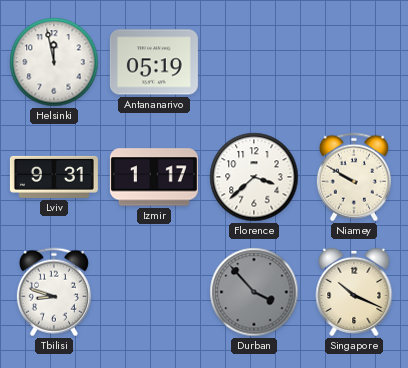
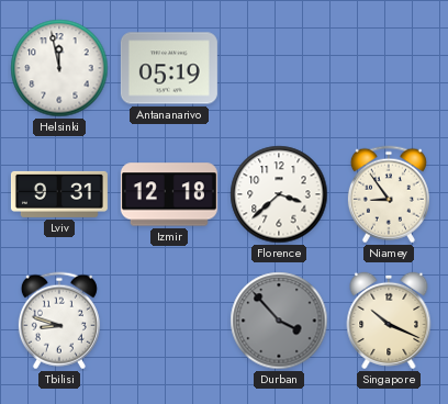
Izmir: 1:17 -> 12:18
Niamey: 9:50 -> 8:54
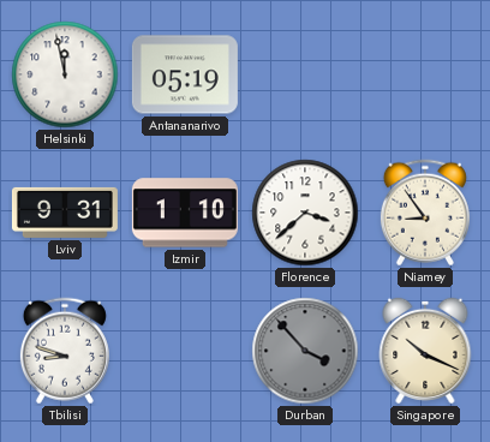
Izmir: 12:18 -> 1:10
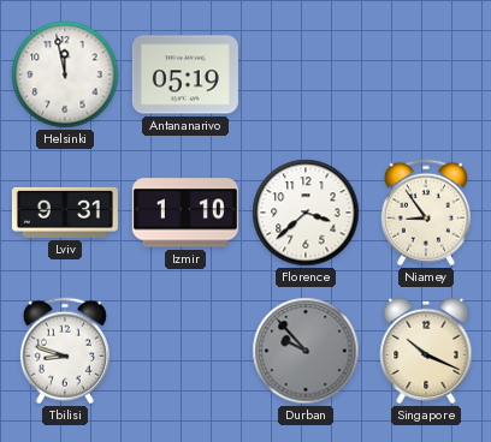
Durban: 3:53 -> 9:53
